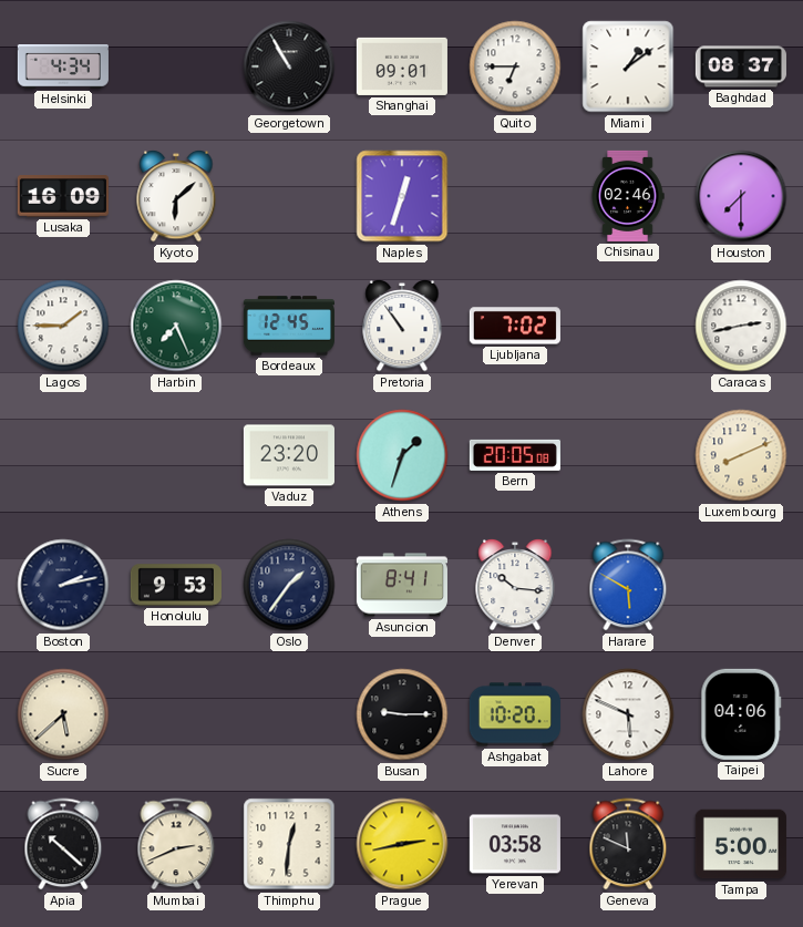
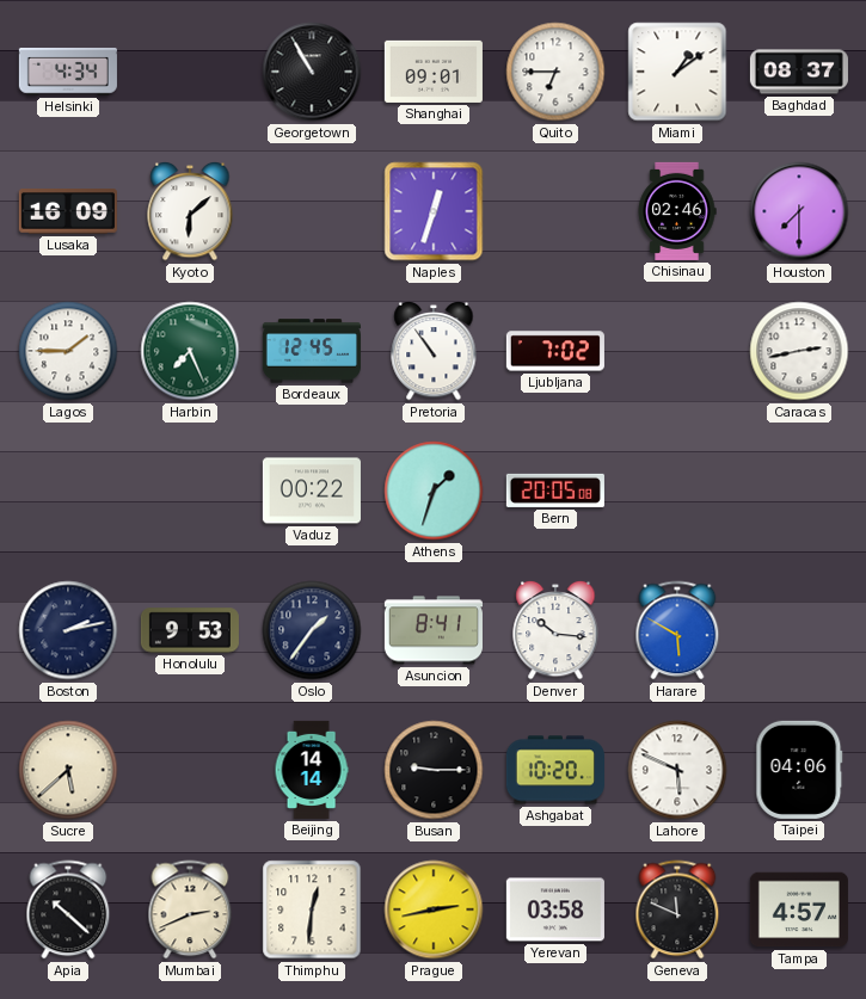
Vaduz: 23:20 -> 00:22
Luxembourg: 8:11 -> none
Beijing: none -> 14:14
Tampa: 5:00 -> 4:57
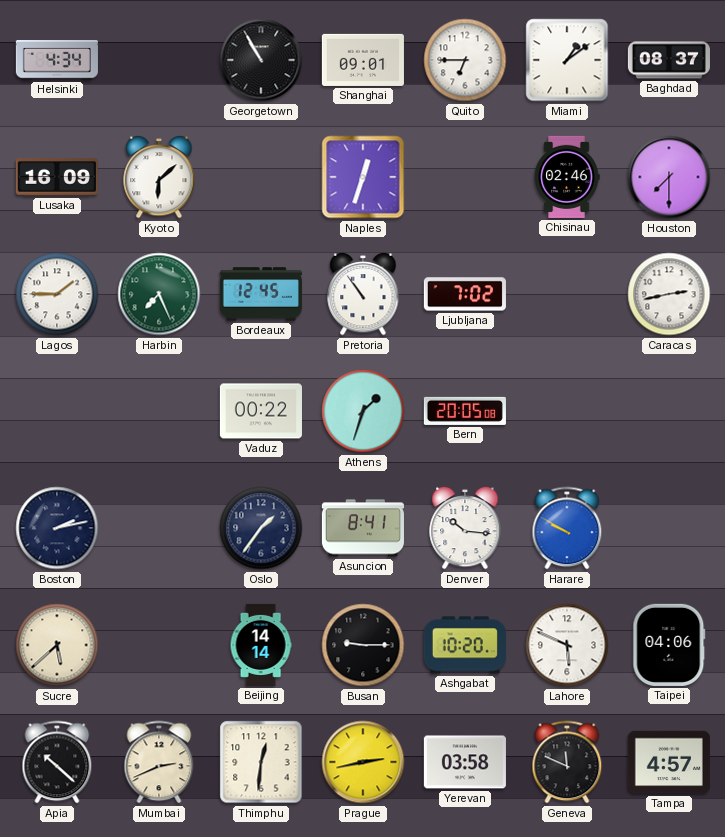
Honolulu: 9:53 -> none
Harare: 5:50 -> 9:50
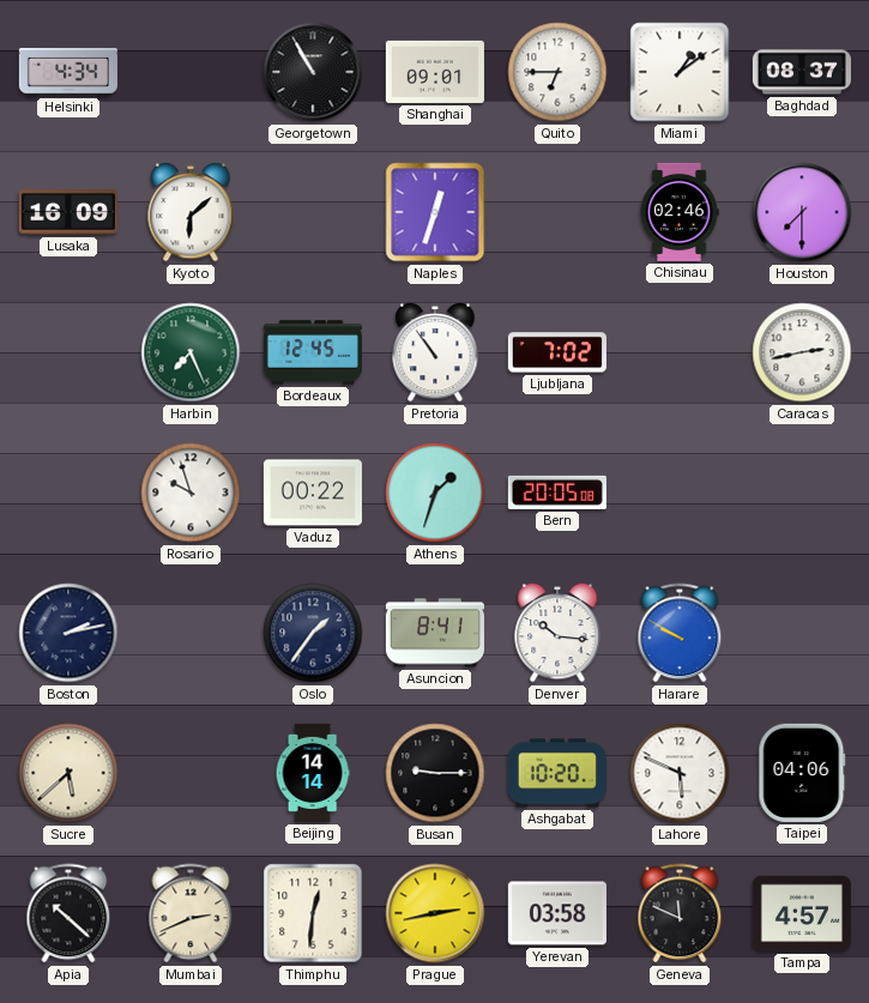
Lagos: 1:45 -> none
Rosario: none -> 9:57
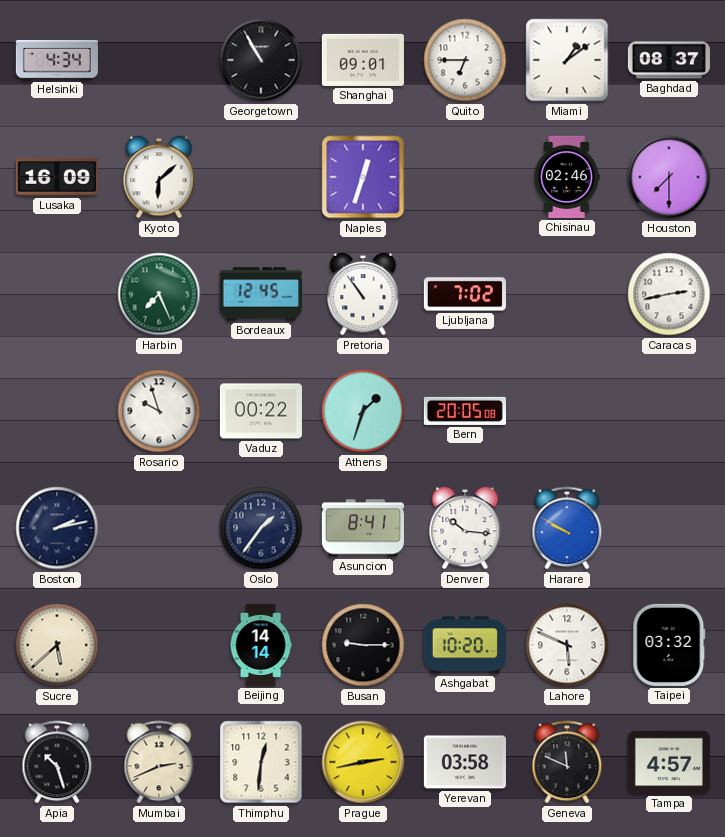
Taipei: 04:06 -> 03:32
Apia: 10:22 -> 10:27
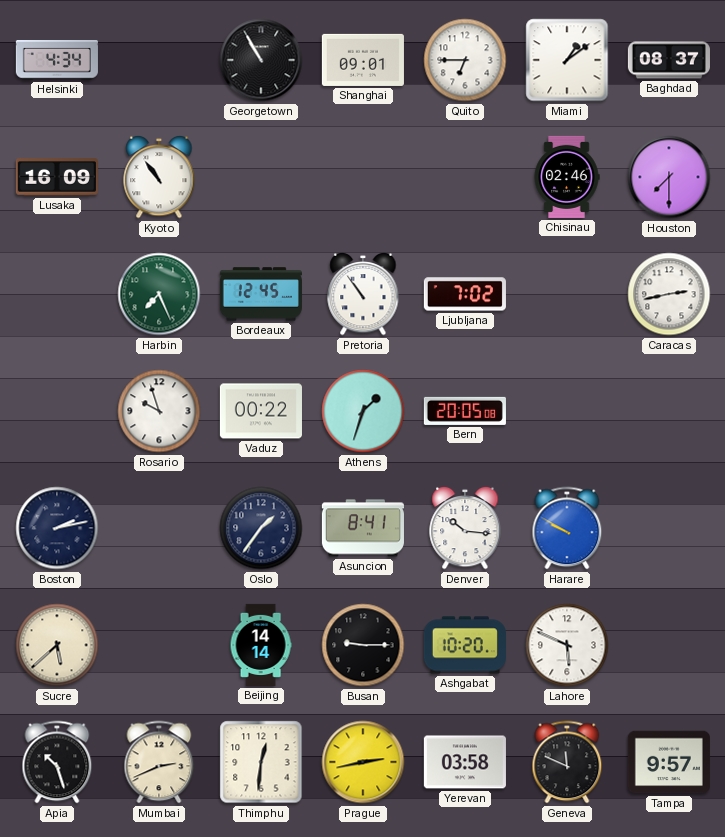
Kyoto: 6:08 -> 10:54
Naples: 12:33 -> none
Taipei: 03:32 -> none
Tampa: 4:57 -> 9:57
